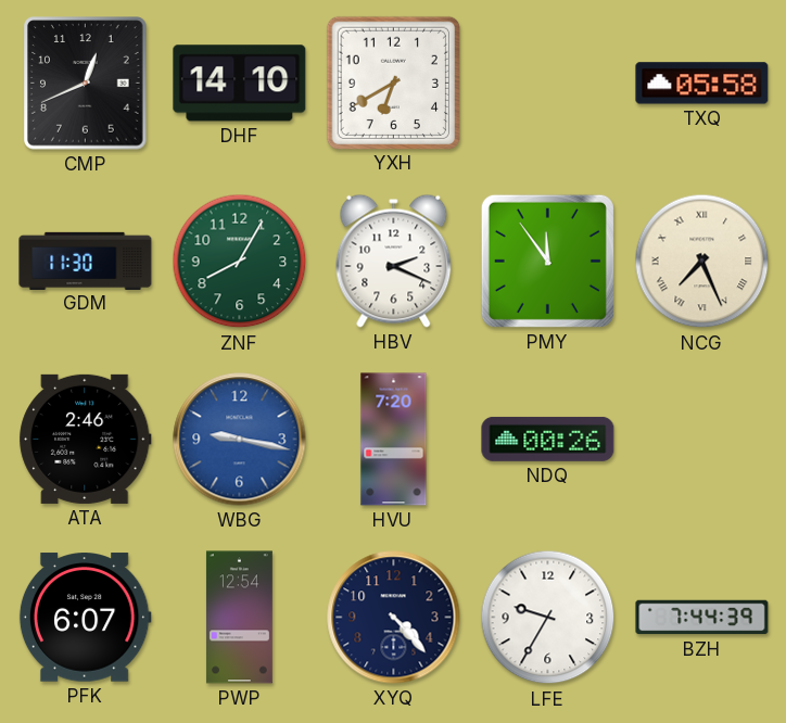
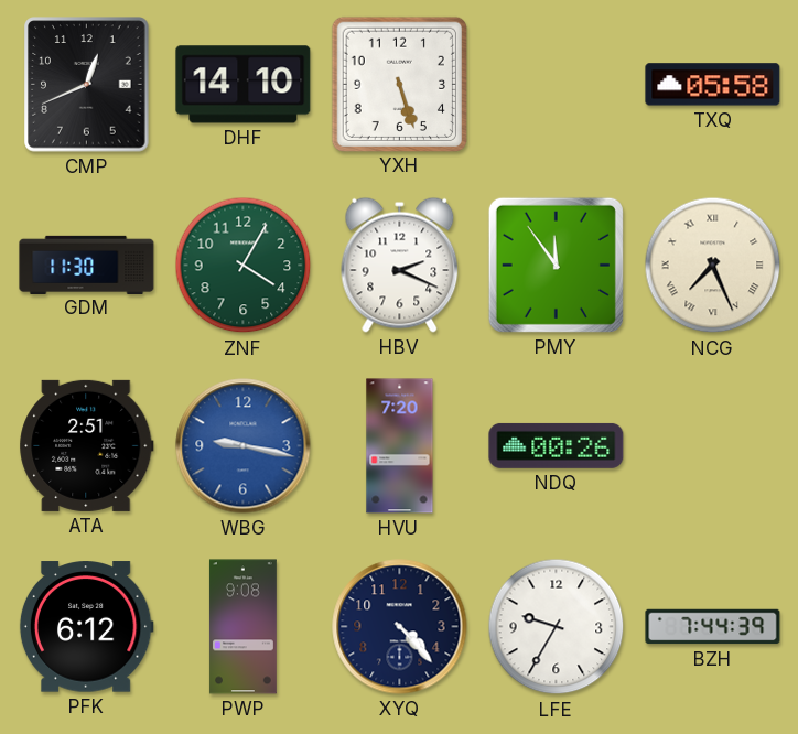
YXH: 6:40 -> 5:27
ZNF: 8:05 -> 4:05
ATA: 2:46 -> 2:51
PFK: 6:07 -> 6:12
PWP: 12:54 -> 9:08
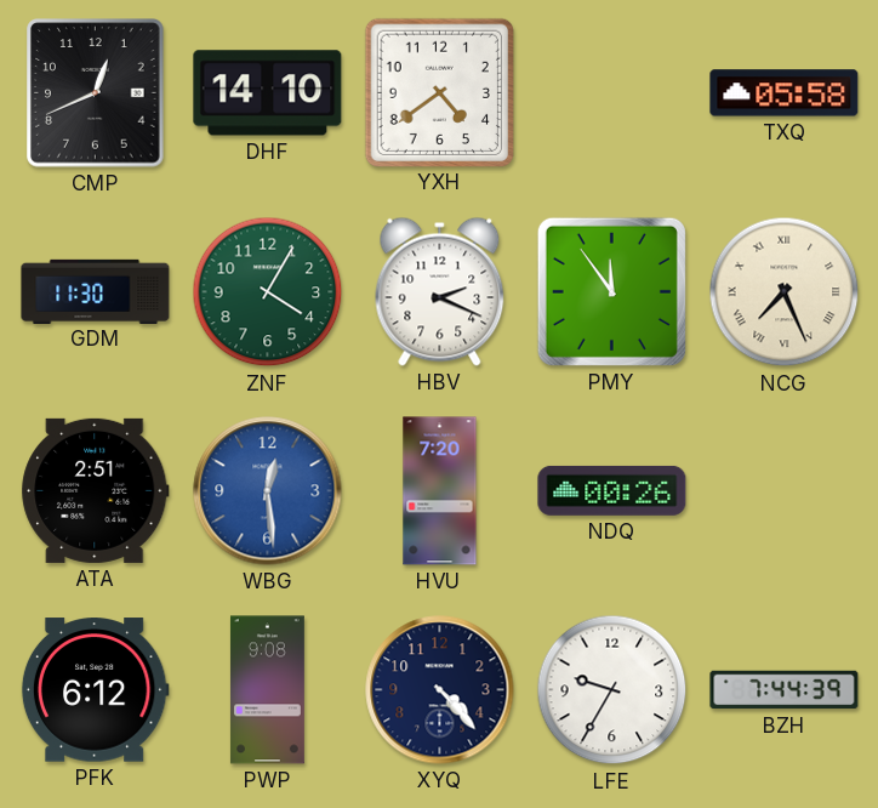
YXH: 5:27 -> 4:39
WBG: 9:17 -> 12:29
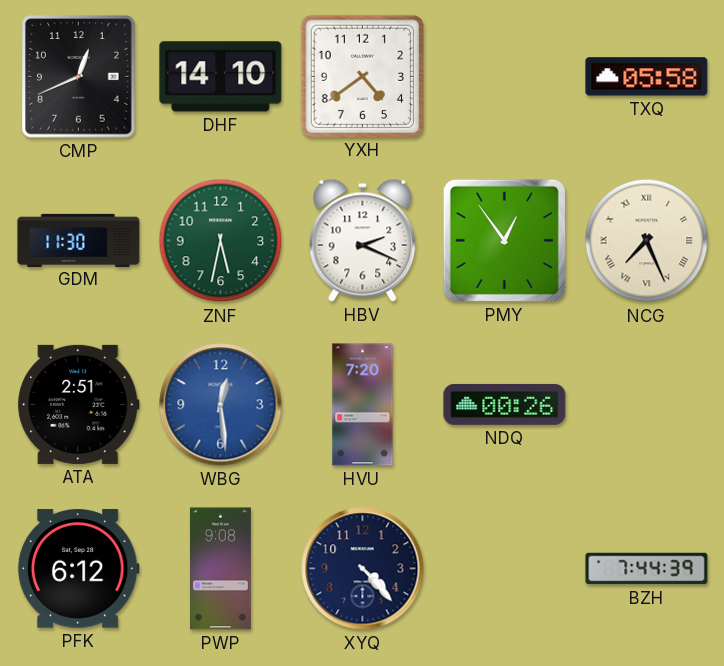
ZNF: 4:05 -> 5:32
PMY: 11:54 -> 12:54
LFE: 9:35 -> none
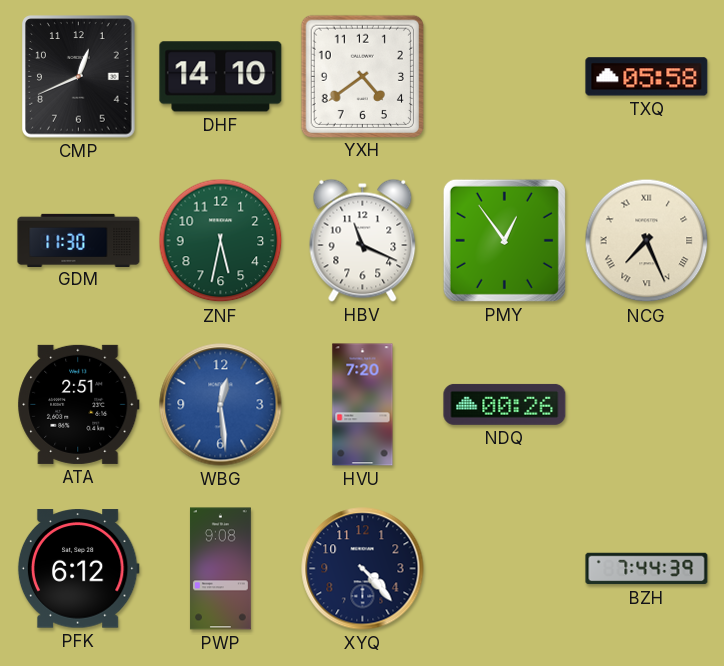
HBV: 2:19 -> 11:19
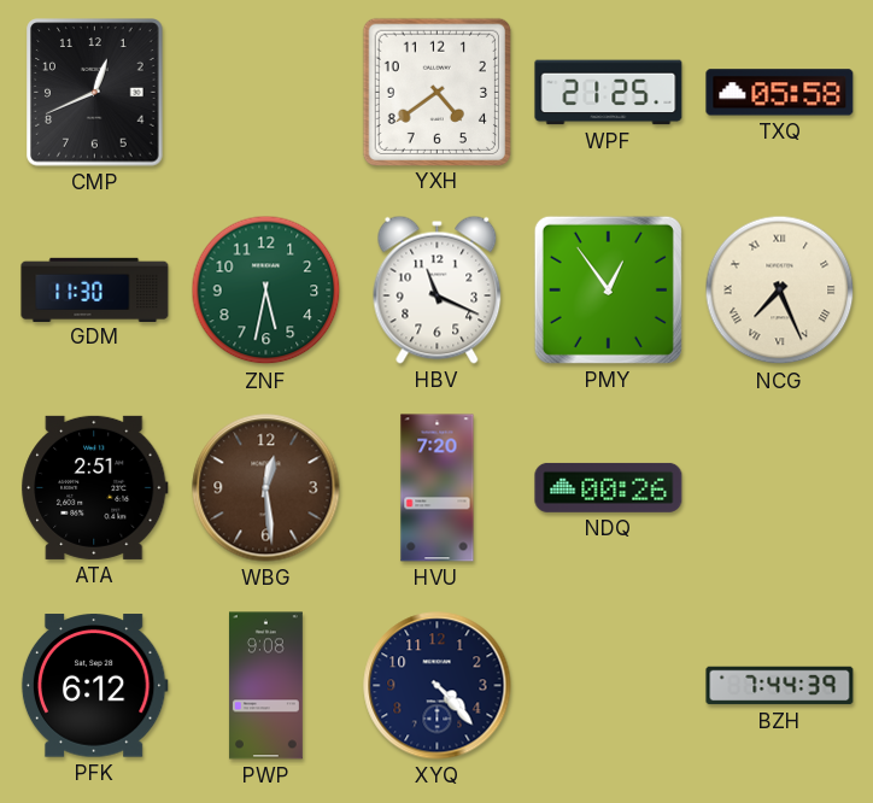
DHF: 14:10 -> none
WPF: none -> 21:25
WBG dial: blue -> brown
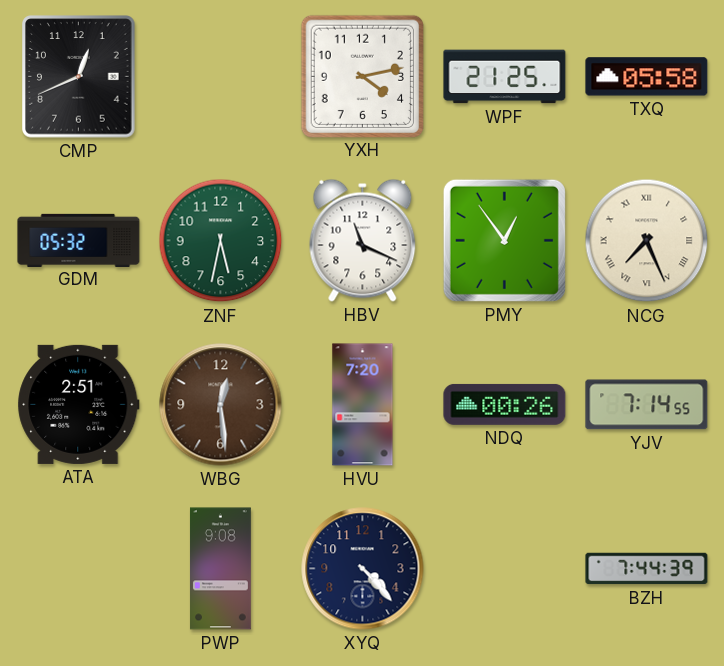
YXH: 4:39 -> 4:13
GDM: 11:30 -> 05:32
YJV: none -> 7:14
PFK: 6:12 -> none
